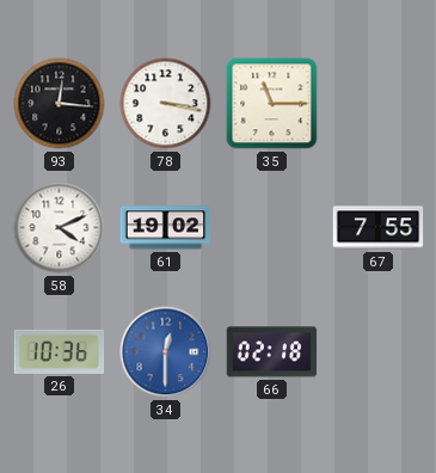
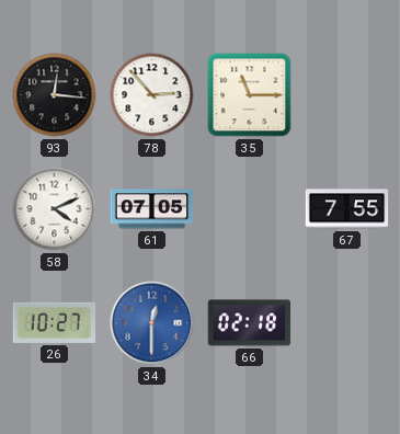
78: 3:17 -> 2:53
61: 19:02 -> 07:05
26: 10:36 -> 10:27
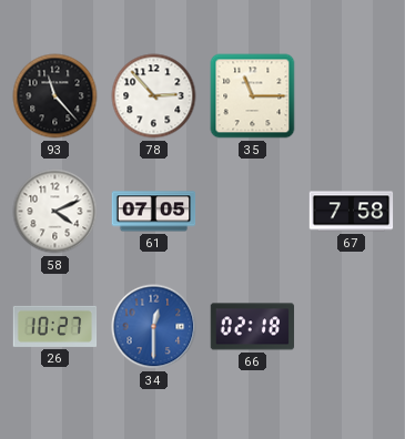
93: 12:16 -> 11:23
67: 7:55 -> 7:58
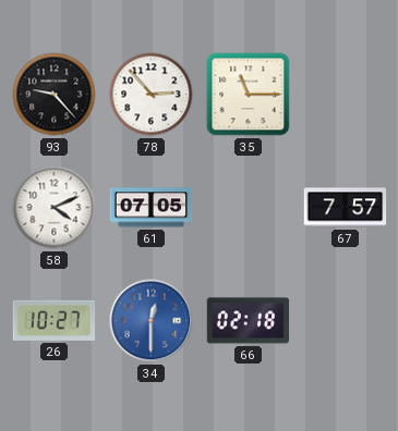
93: 11:23 -> 9:23
67: 7:58 -> 7:57
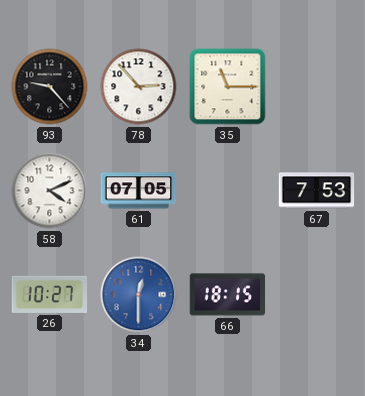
67: 7:57 -> 7:53
66: 02:18 -> 18:15
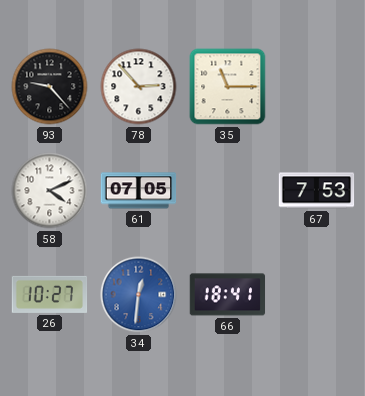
34: 12:30 -> 12:31
66: 18:15 -> 18:41
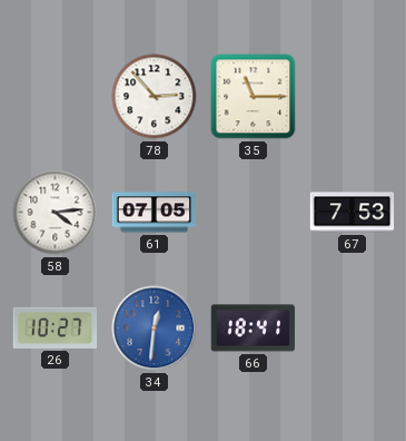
93: 9:23 -> none
58: 4:11 -> 4:14
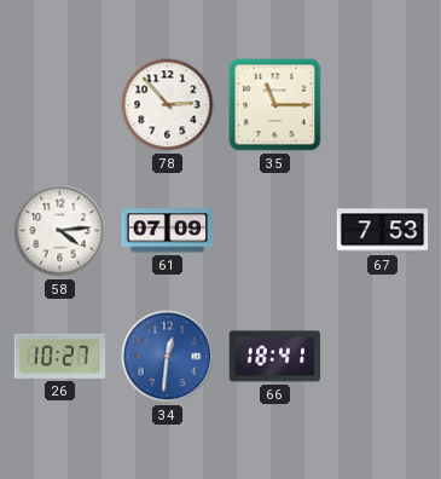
61: 07:05 -> 07:09
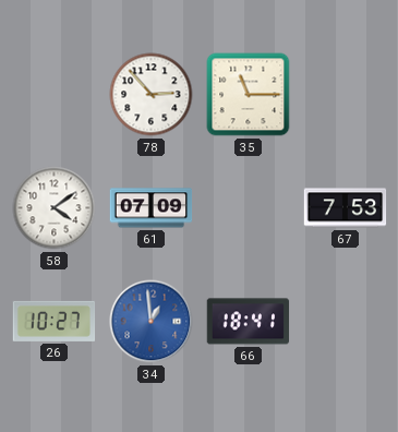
58: 4:14 -> 4:09
34: 12:31 -> 12:59
